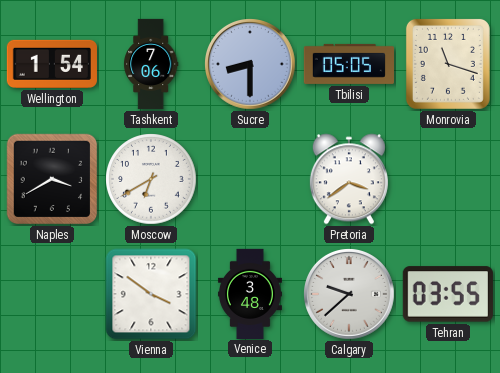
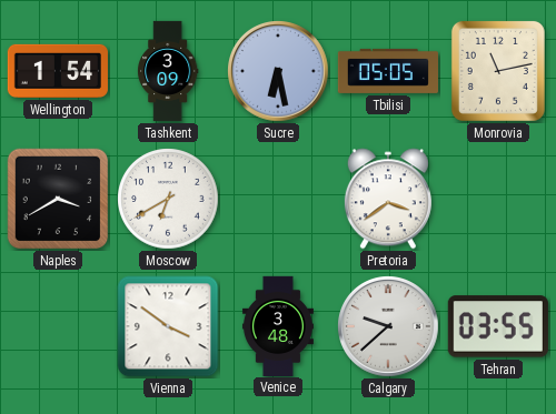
Tashkent: 7:06 -> 3:09
Sucre: 8:30 -> 6:28
Monrovia: 11:18 -> 11:13
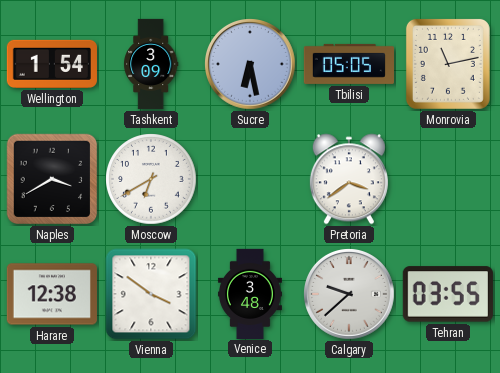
Harare: none -> 12:38
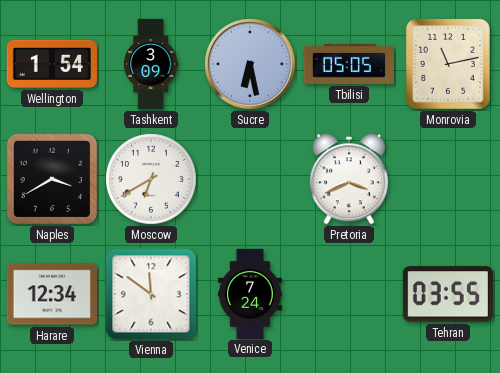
Pretoria: 3:39 -> 3:41
Harare: 12:38 -> 12:34
Vienna: 3:51 -> 11:51
Venice: 3:48 -> 7:24
Calgary: 9:38 -> none
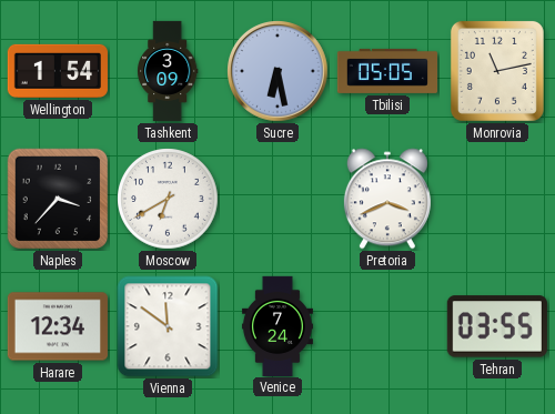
Naples: 3:40 -> 3:37
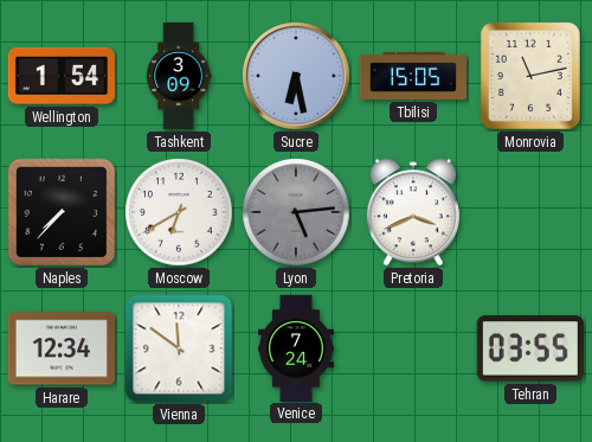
Tbilisi: 05:05 -> 15:05
Naples: 3:37 -> 7:37
Lyon: none -> 5:14
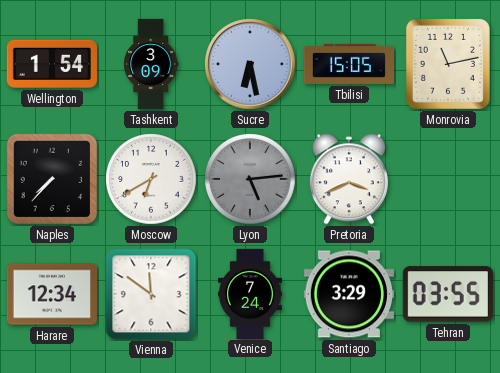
Santiago: none -> 3:29
